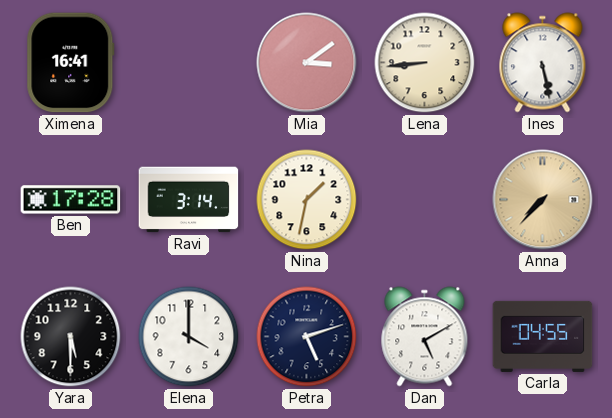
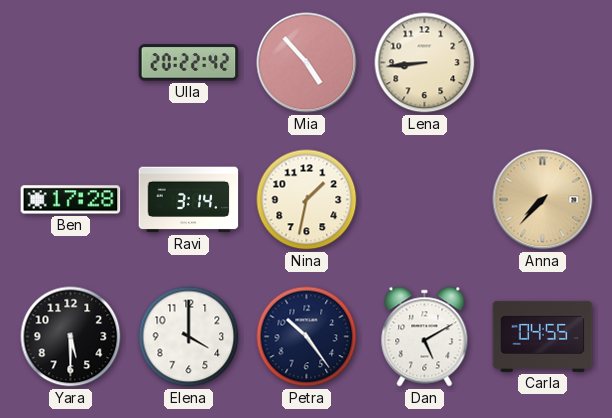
Ximena: 16:41 -> none
Ulla: none -> 20:22
Mia: 3:09 -> 4:53
Ines: 5:28 -> none
Petra: 5:12 -> 10:24
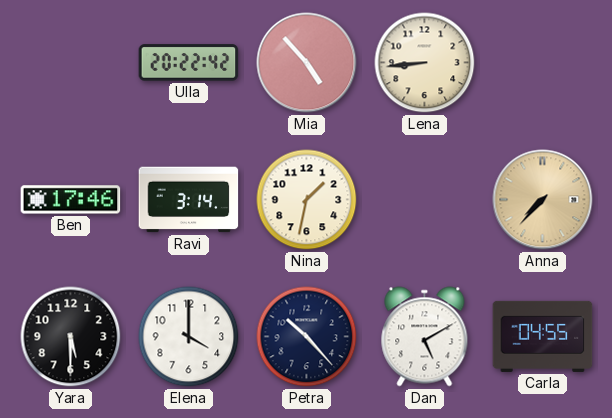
Ben: 17:28 -> 17:46
Petra: 10:24 -> 10:23
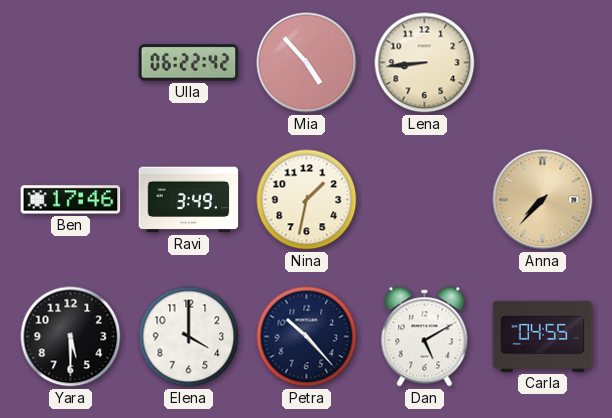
Ulla: 20:22 -> 06:22
Ravi: 3:14 -> 3:49
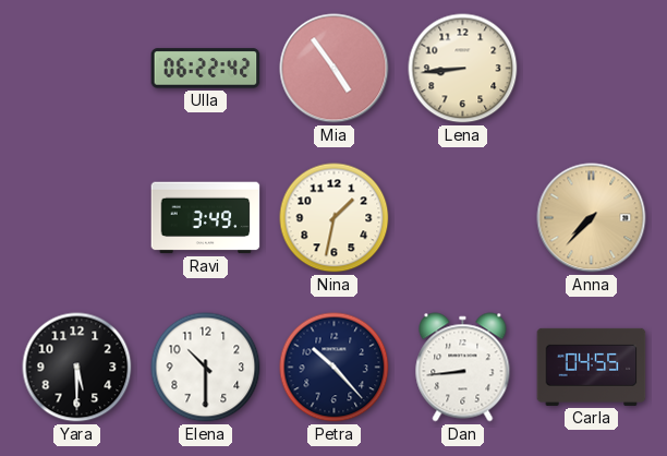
Mia: 4:53 -> 4:54
Ben: 17:46 -> none
Elena: 4:00 -> 10:30
Dan: 5:10 -> 8:44
